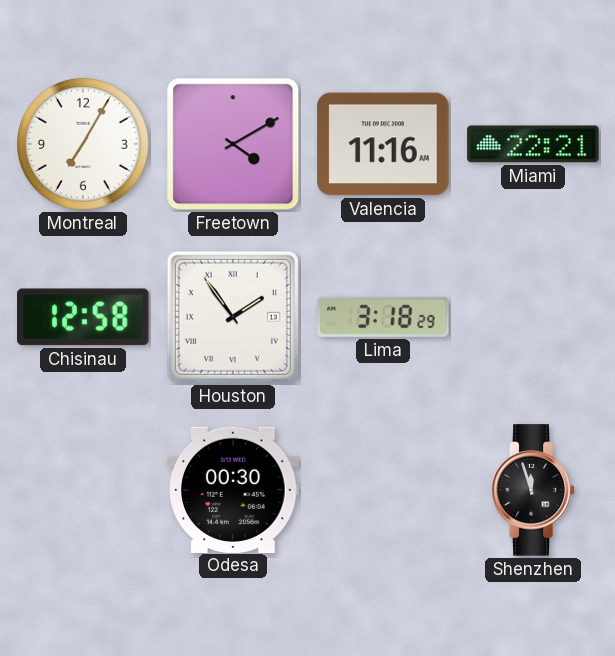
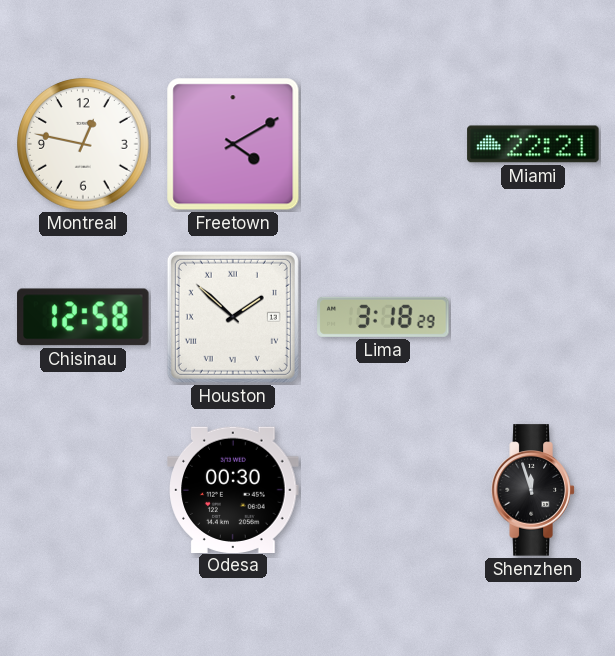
Montreal: 7:05 -> 12:47
Valencia: 11:16 -> none
Houston: 1:54 -> 1:52
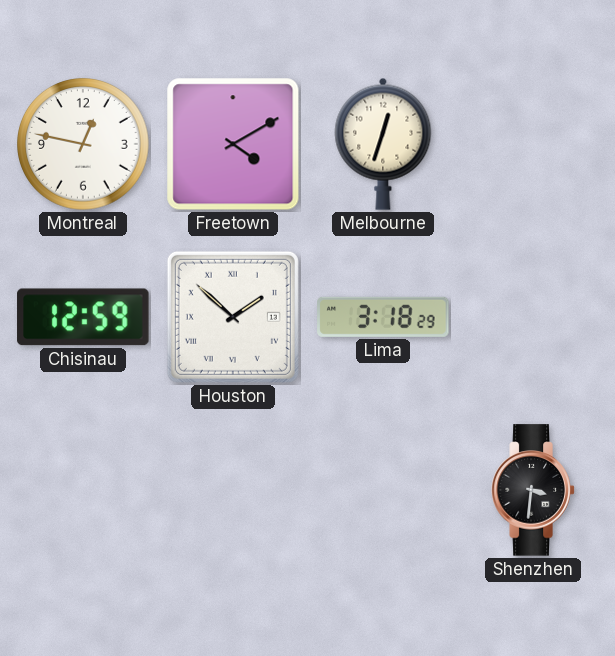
Melbourne: none -> 12:33
Miami: 22:21 -> none
Chisinau: 12:58 -> 12:59
Odesa: 00:30 -> none
Shenzhen: 11:57 -> 3:31
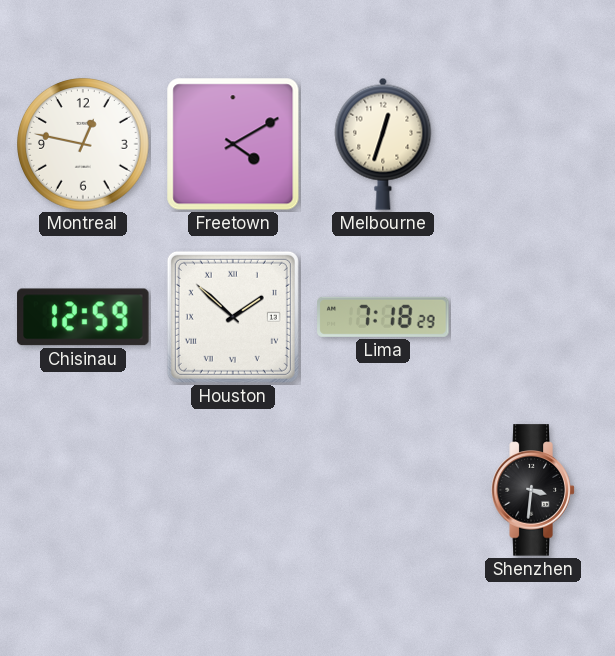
Lima: 3:18 -> 7:18
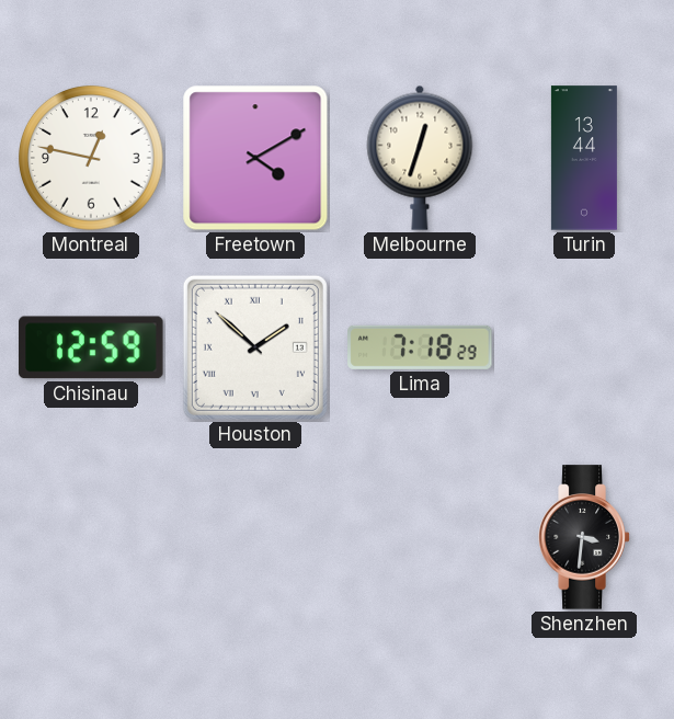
Turin: none -> 13:44
